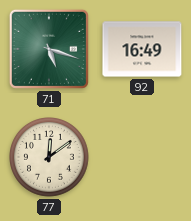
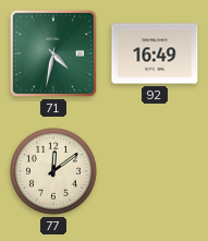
71: 5:18 -> 4:32
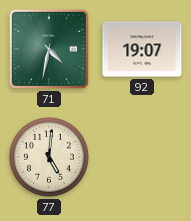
92: 16:49 -> 19:07
77: 12:09 -> 5:01
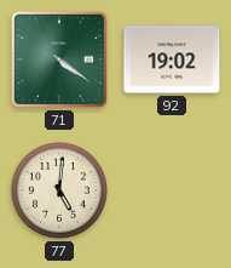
71: 4:32 -> 4:21
92: 19:07 -> 19:02
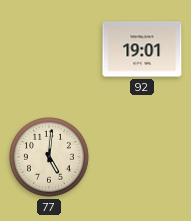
71: 4:21 -> none
92: 19:02 -> 19:01
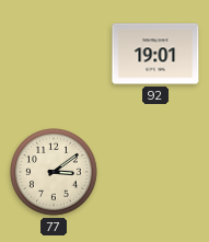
77: 5:01 -> 3:09
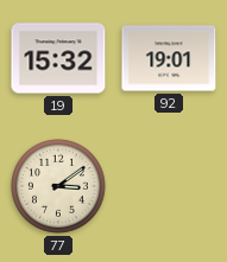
19: none -> 15:32
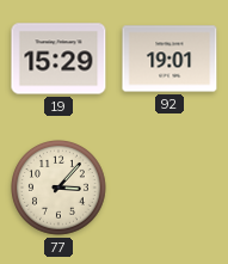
19: 15:32 -> 15:29
77: 3:09 -> 3:07
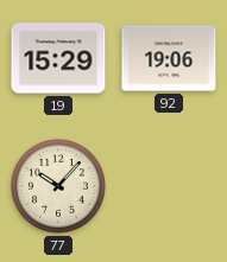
92: 19:01 -> 19:06
77: 3:07 -> 10:07
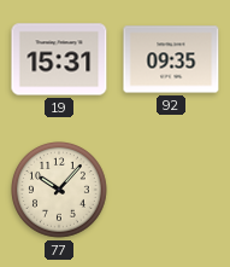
19: 15:29 -> 15:31
92: 19:06 -> 09:35
